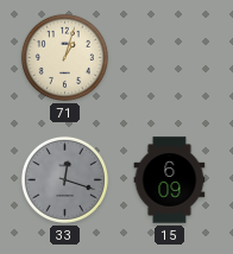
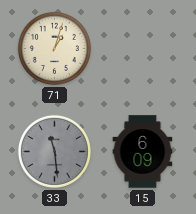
33: 12:18 -> 11:29
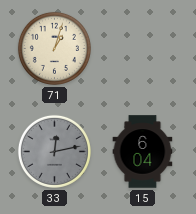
33: 11:29 -> 12:13
15: 6:09 -> 6:04
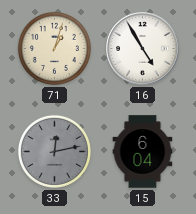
16: none -> 4:55
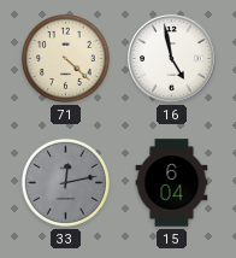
71: 1:03 -> 4:22
16: 4:55 -> 4:58
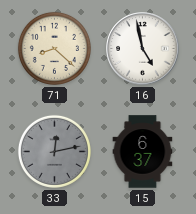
71: 4:22 -> 8:22
15: 6:04 -> 6:37
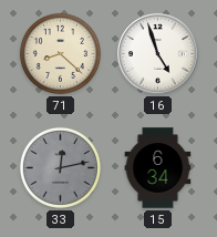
16: 4:58 -> 4:57
15: 6:37 -> 6:34
